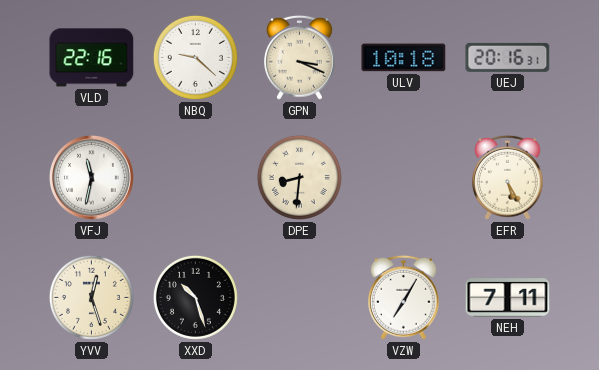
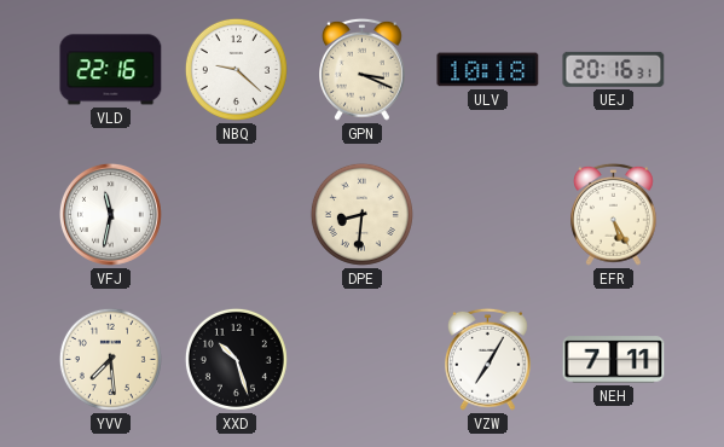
YVV: 12:27 -> 7:29
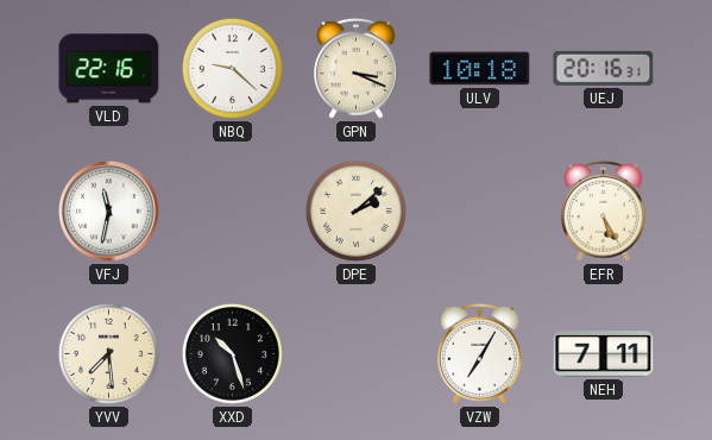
DPE: 8:31 -> 2:08
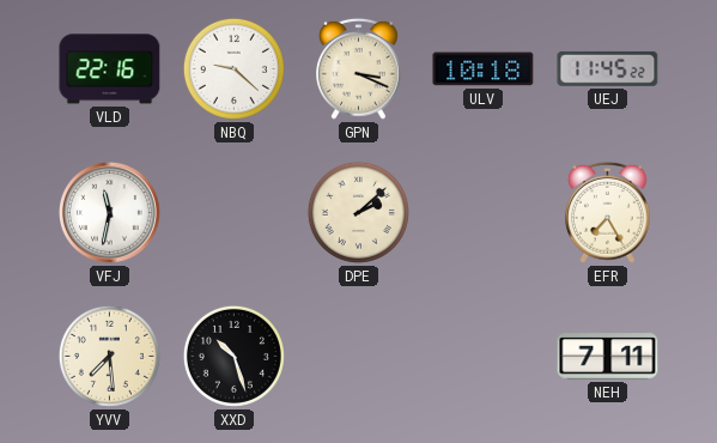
UEJ: 20:16 -> 11:45
EFR: 5:25 -> 7:25
VZW: 7:05 -> none
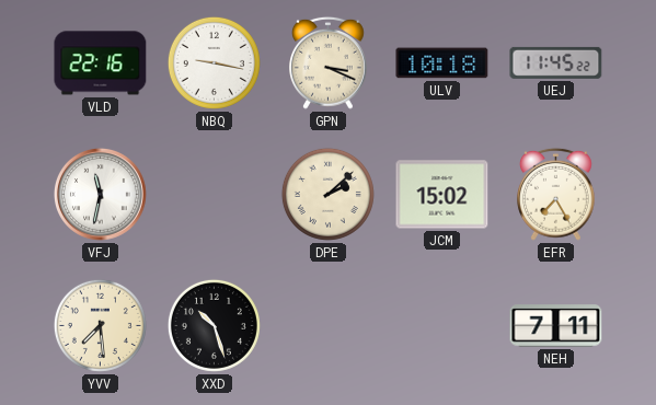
NBQ: 9:22 -> 9:17
JCM: none -> 15:02
